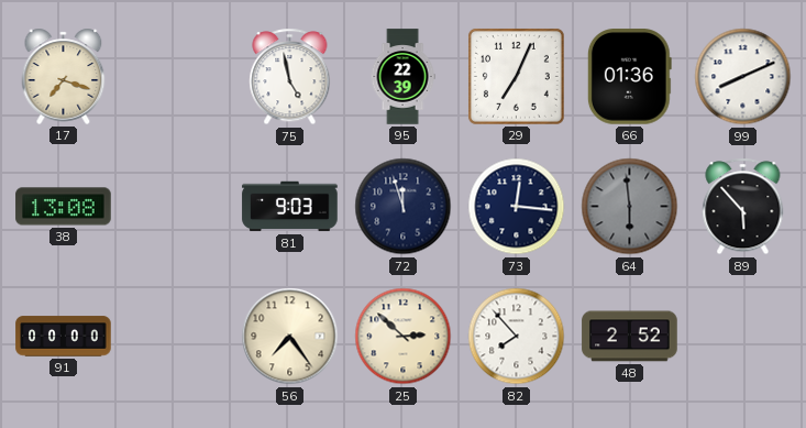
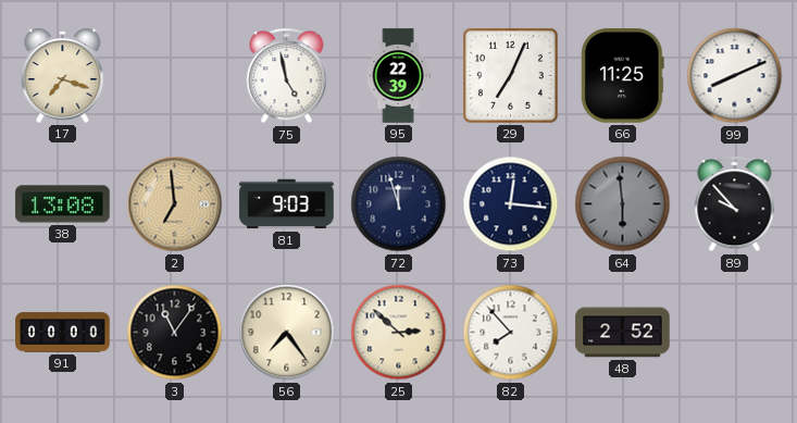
66: 01:36 -> 11:25
2: none -> 6:59
89: 5:53 -> 9:53
3: none -> 11:06
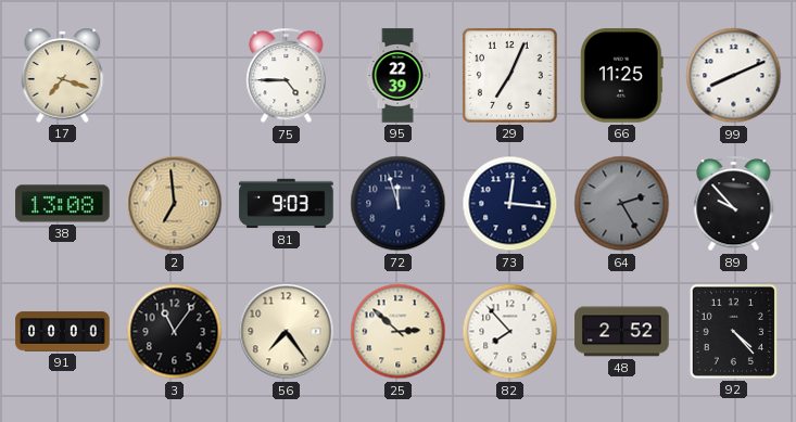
75: 4:58 -> 4:45
64: 5:59 -> 2:25
92: none -> 4:23
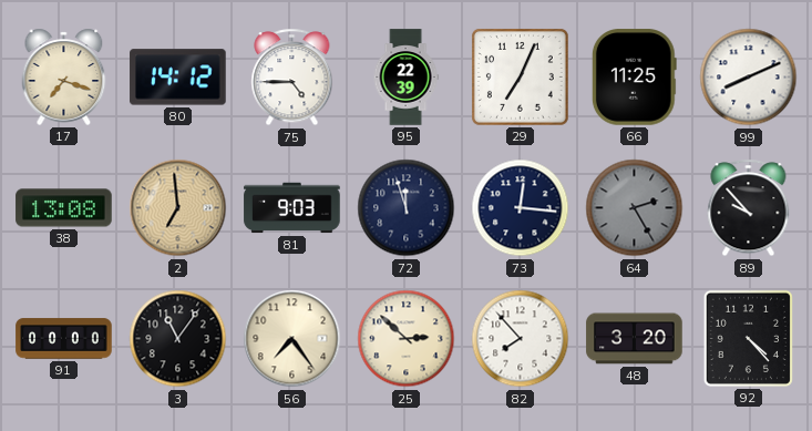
80: none -> 14:12
48: 2:52 -> 3:20
